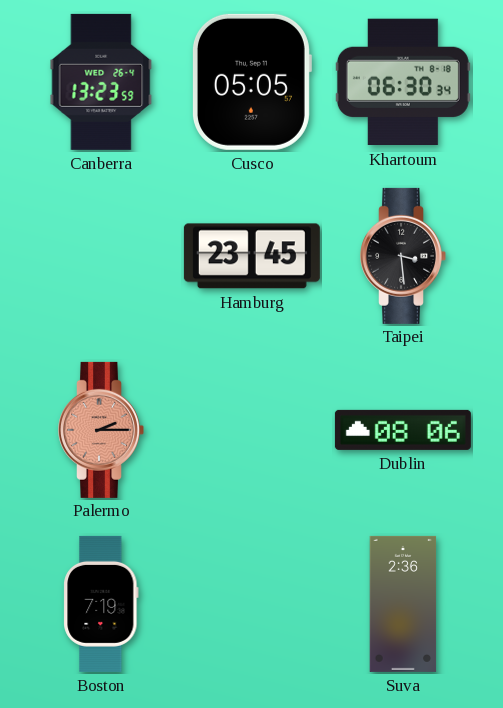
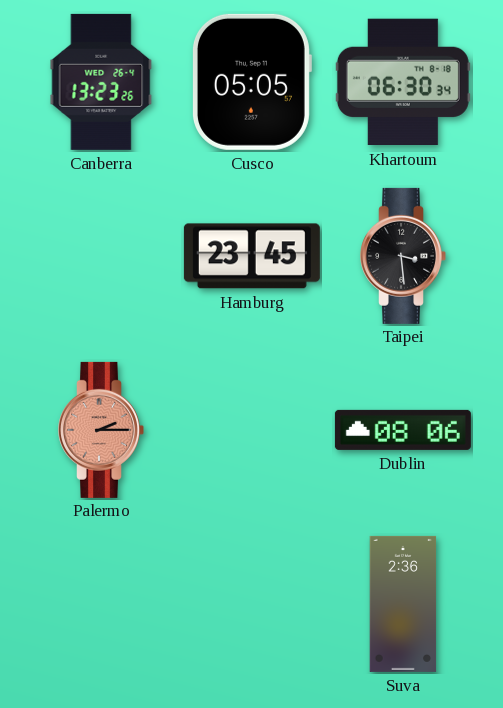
Canberra: 13:23:59 -> 13:23:26
Boston: 7:19 -> none
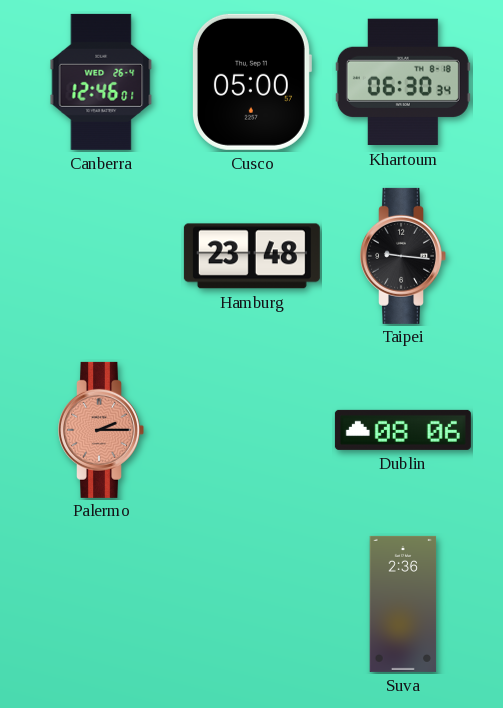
Canberra: 13:23 -> 12:46
Cusco: 05:05 -> 05:00
Hamburg: 23:45 -> 23:48
Taipei: 3:29 -> 9:16
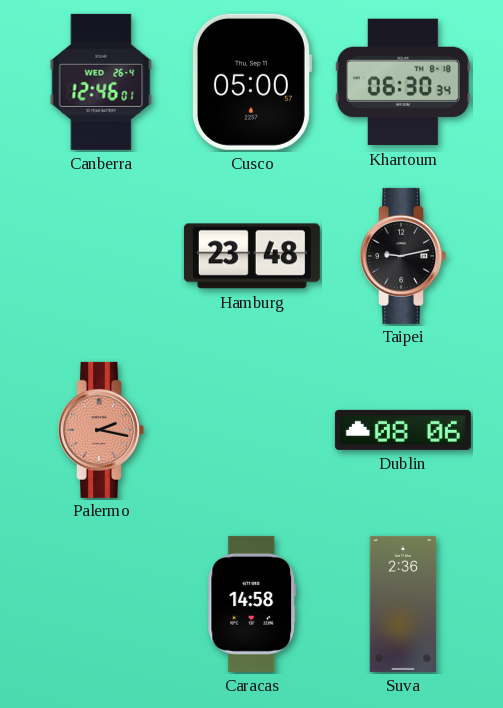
Taipei: 9:16 -> 9:13
Palermo: 2:15 -> 2:17
Caracas: none -> 14:58
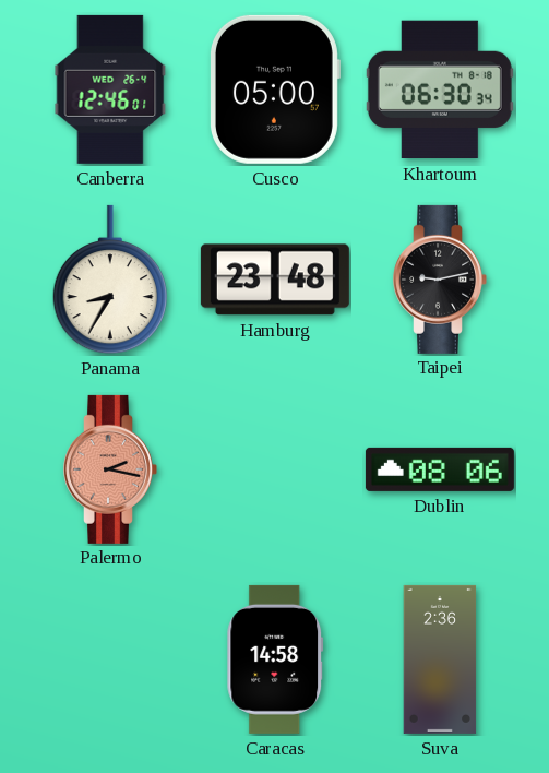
Panama: none -> 8:35
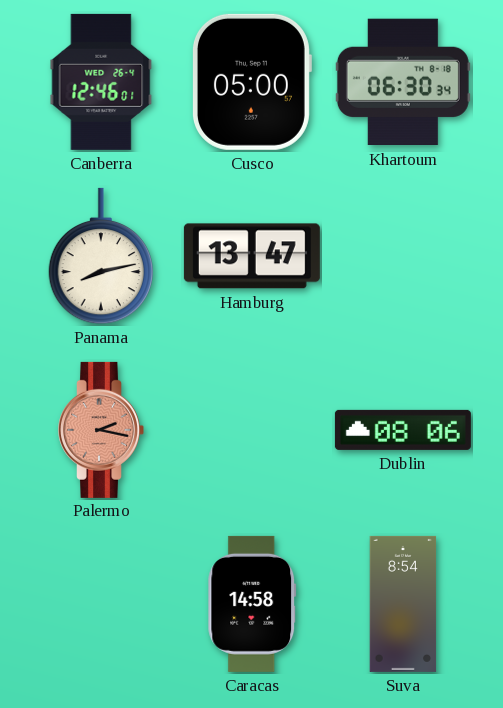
Panama: 8:35 -> 8:13
Hamburg: 23:48 -> 13:47
Taipei: 9:13 -> none
Suva: 2:36 -> 8:54
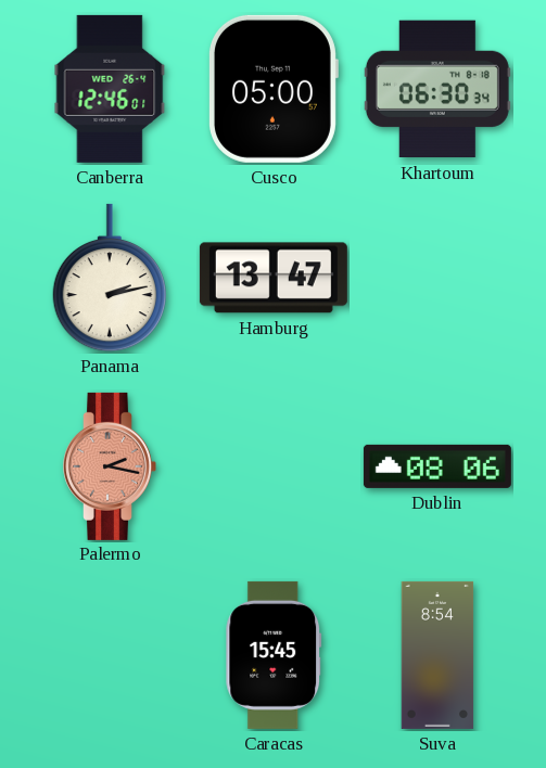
Panama: 8:13 -> 2:13
Caracas: 14:58 -> 15:45
